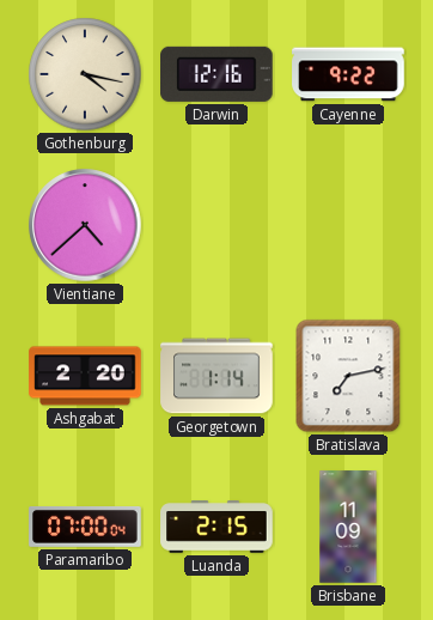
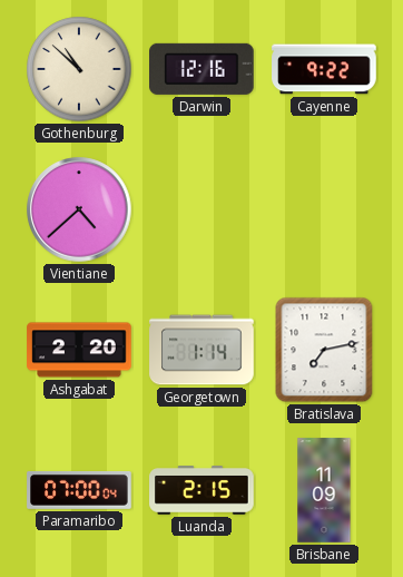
Gothenburg: 4:17 -> 10:52
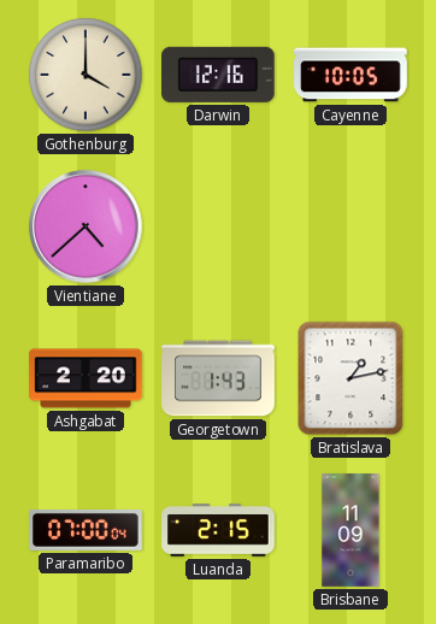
Gothenburg: 10:52 -> 4:00
Cayenne: 9:22 -> 10:05
Georgetown: 1:14 -> 1:43
Bratislava: 7:13 -> 1:13
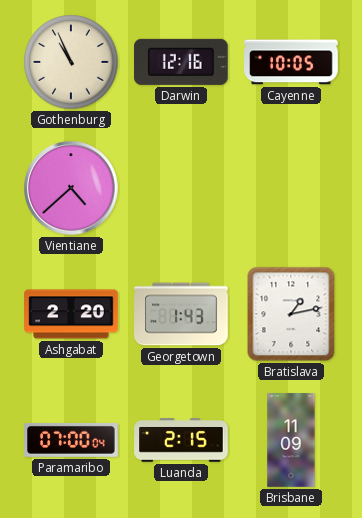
Gothenburg: 4:00 -> 10:56
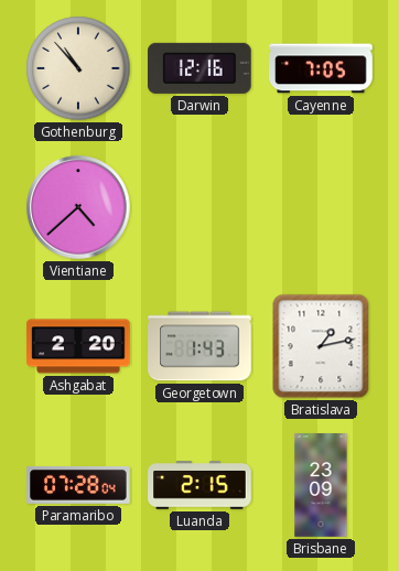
Gothenburg: 10:56 -> 10:53
Cayenne: 10:05 -> 7:05
Paramaribo: 07:00 -> 07:28
Brisbane: 11:09 -> 23:09
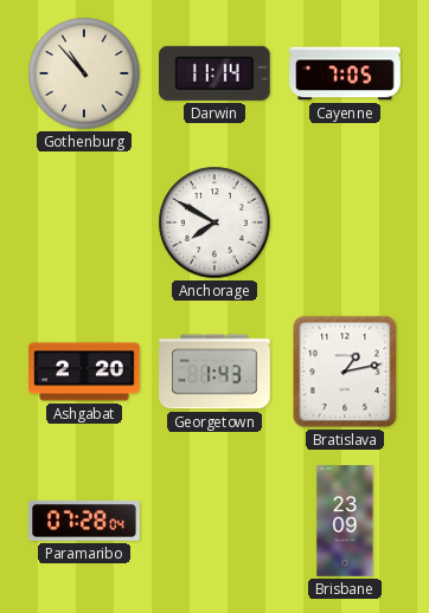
Darwin: 12:16 -> 11:14
Vientiane: 4:38 -> none
Anchorage: none -> 7:50
Luanda: 2:15 -> none
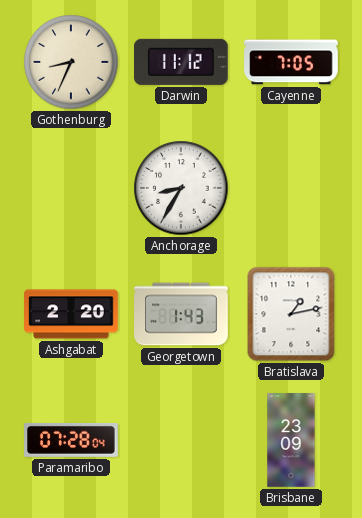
Gothenburg: 10:53 -> 8:34
Darwin: 11:14 -> 11:12
Anchorage: 7:50 -> 8:35
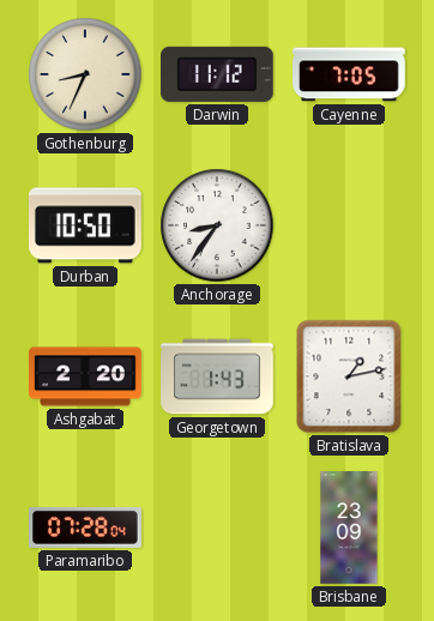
Durban: none -> 10:50
Anchorage: 8:35 -> 8:36
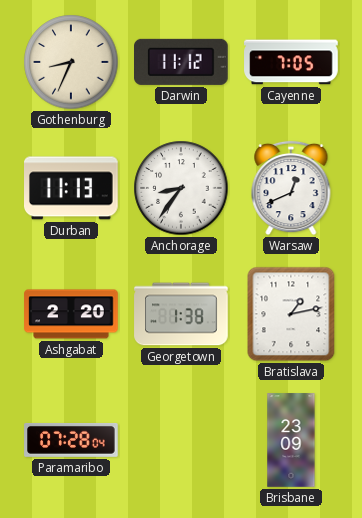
Durban: 10:50 -> 11:13
Warsaw: none -> 12:41
Georgetown: 1:43 -> 1:38
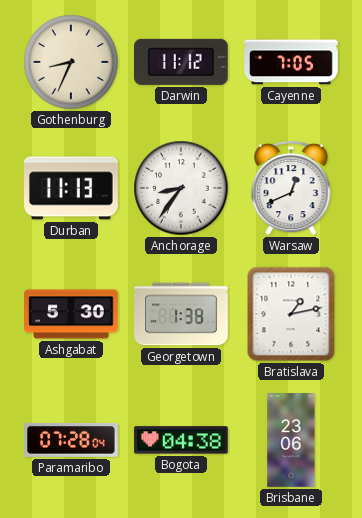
Ashgabat: 2:20 -> 5:30
Bogota: none -> 04:38
Brisbane: 23:09 -> 23:06
